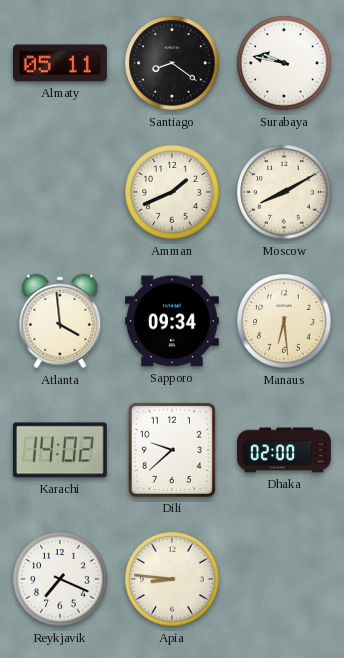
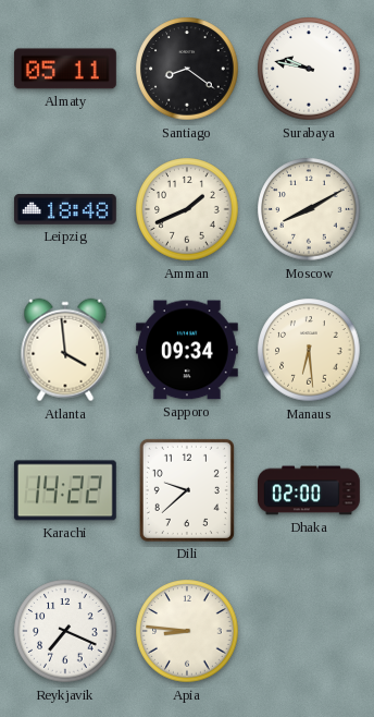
Leipzig: none -> 18:48
Karachi: 14:02 -> 14:22
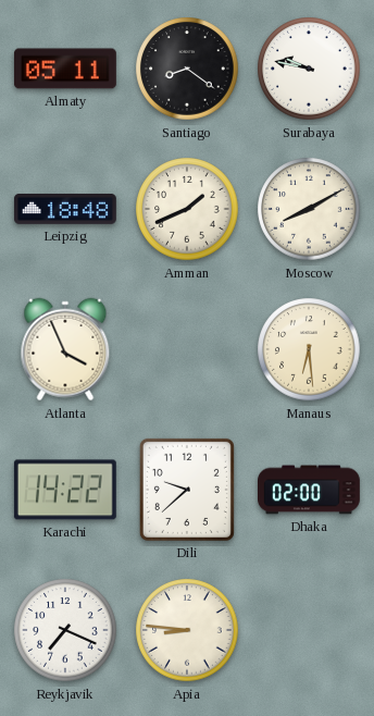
Atlanta: 3:59 -> 3:56
Sapporo: 09:34 -> none
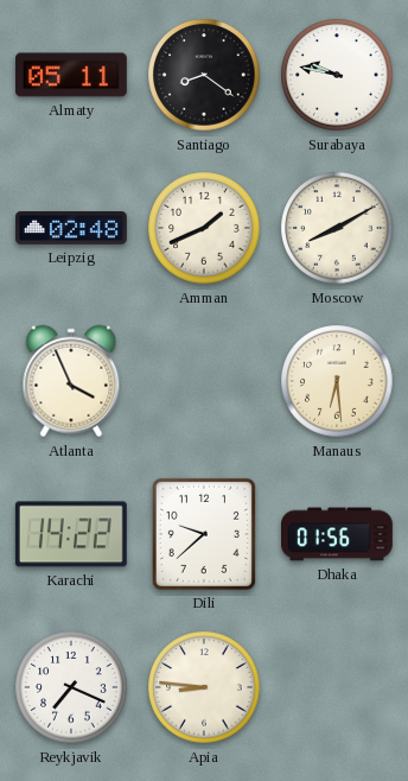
Leipzig: 18:48 -> 02:48
Dhaka: 02:00 -> 01:56
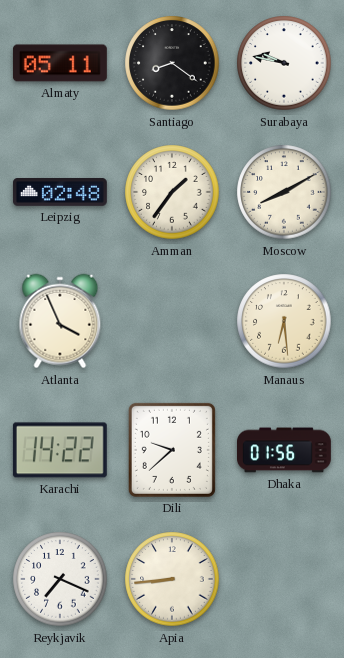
Amman: 1:41 -> 1:36
Apia: 8:46 -> 8:44
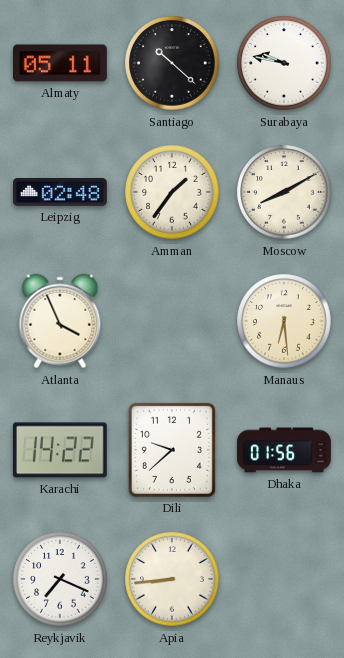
Santiago: 8:21 -> 10:22
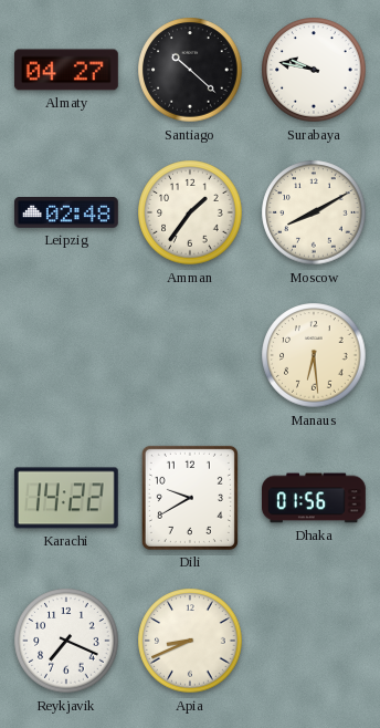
Almaty: 05:11 -> 04:27
Atlanta: 3:56 -> none
Dili: 9:38 -> 9:40
Apia: 8:44 -> 8:41
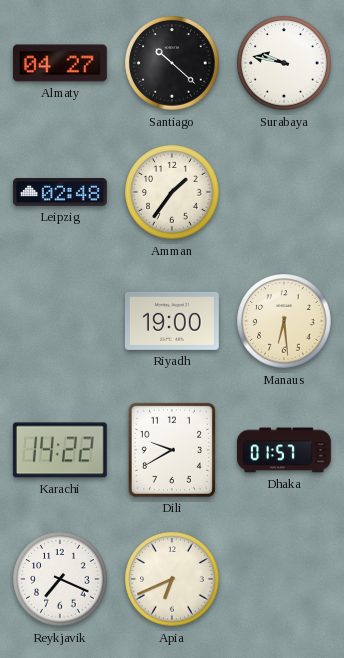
Moscow: 8:10 -> none
Riyadh: none -> 19:00
Dhaka: 01:56 -> 01:57
Apia: 8:41 -> 6:41
